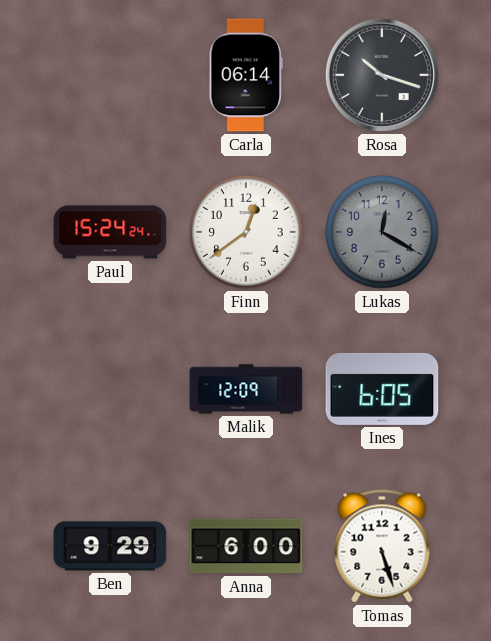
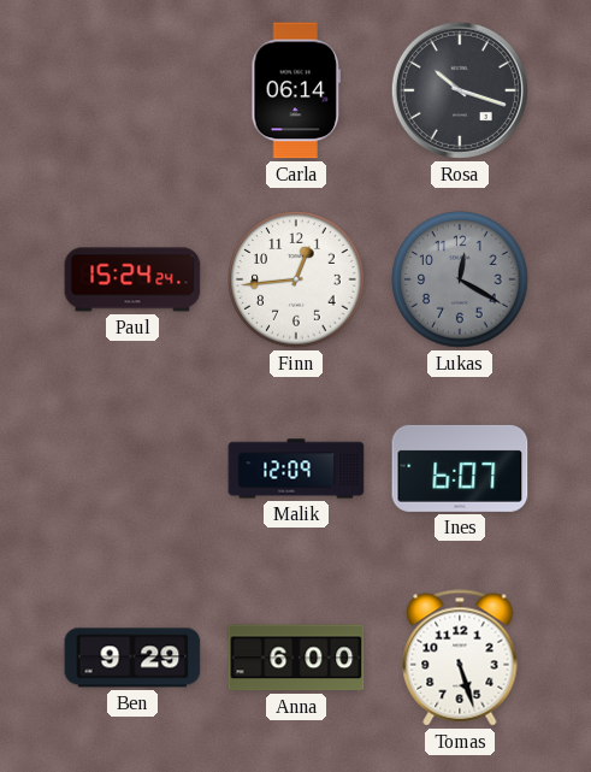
Finn: 12:39 -> 12:44
Ines: 6:05 -> 6:07
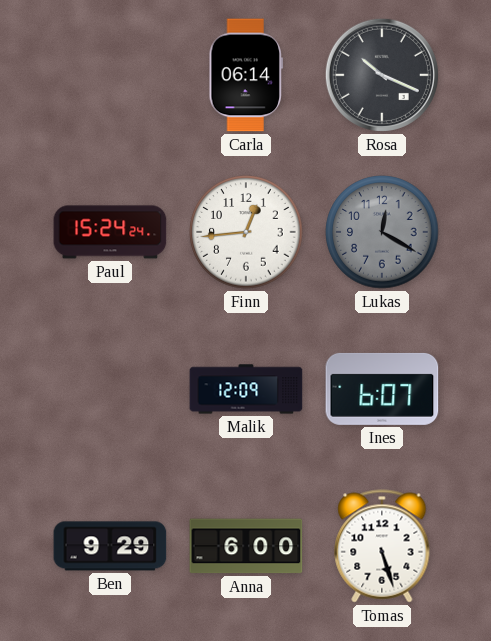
Rosa: 10:18 -> 10:19
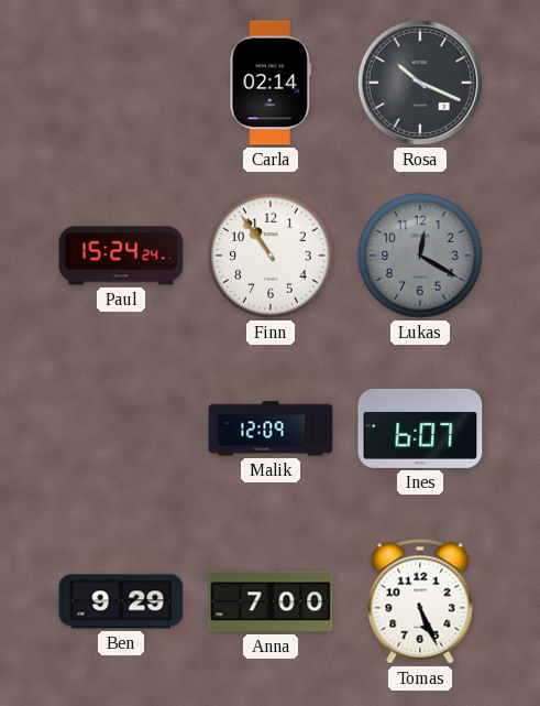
Carla: 06:14 -> 02:14
Finn: 12:44 -> 10:54
Anna: 6:00 -> 7:00
Tomas: 5:27 -> 5:26
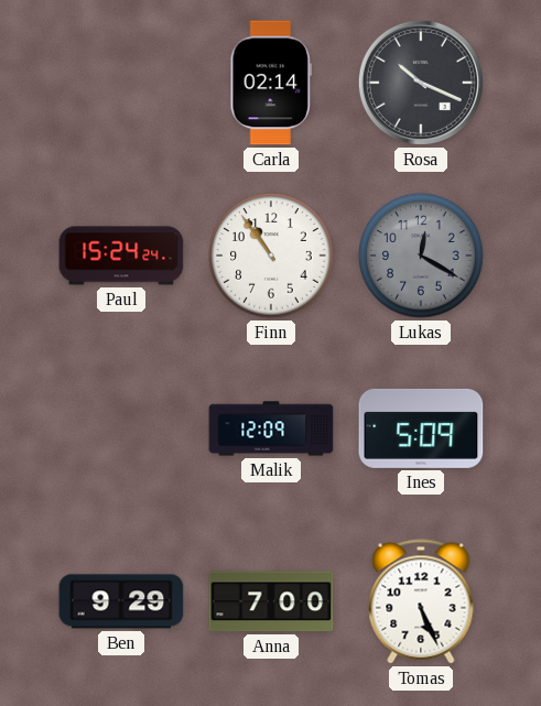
Ines: 6:07 -> 5:09
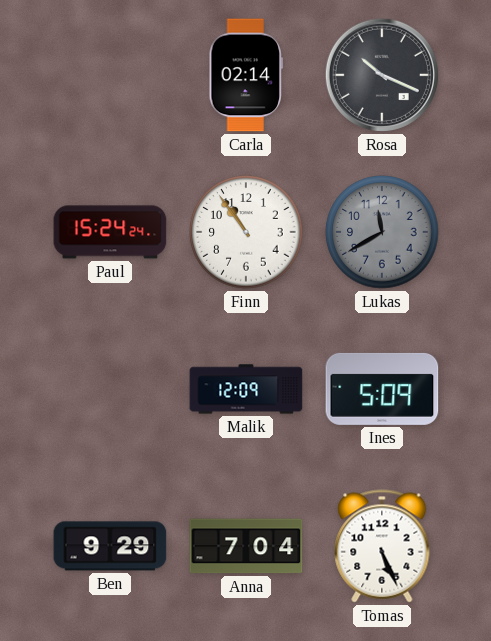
Lukas: 12:20 -> 11:40
Anna: 7:00 -> 7:04
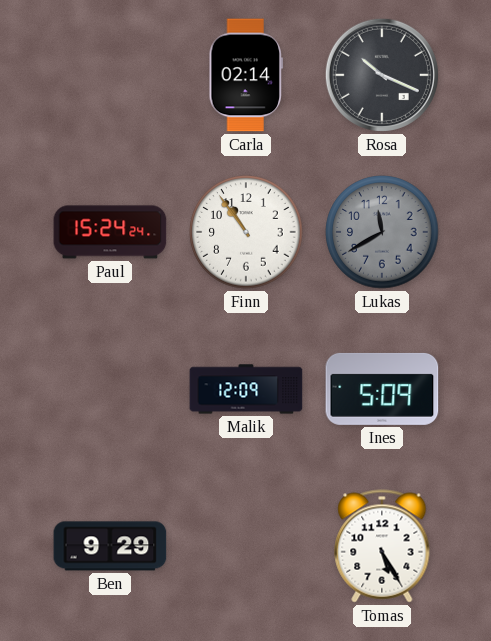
Anna: 7:04 -> none
Tomas: 5:26 -> 5:25
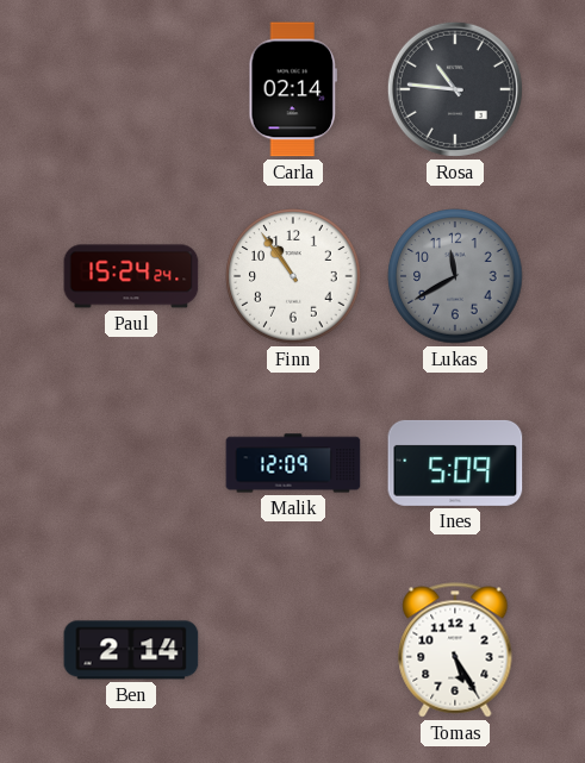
Rosa: 10:19 -> 10:46
Ben: 9:29 -> 2:14
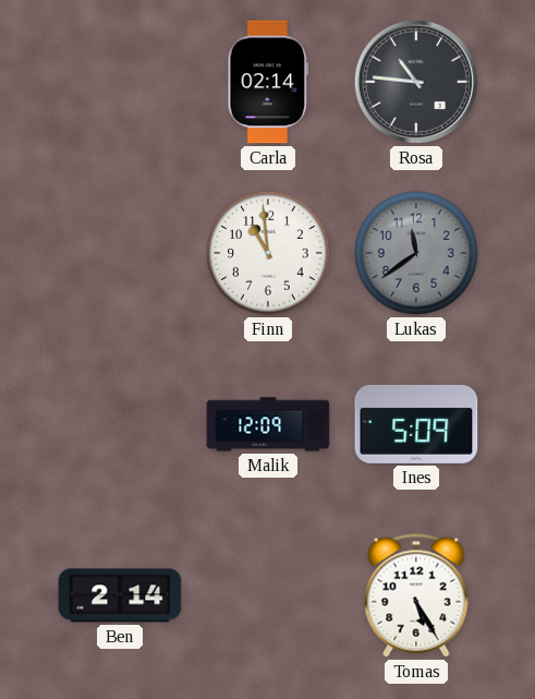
Paul: 15:24 -> none
Finn: 10:54 -> 10:59
Lukas: 11:40 -> 11:39
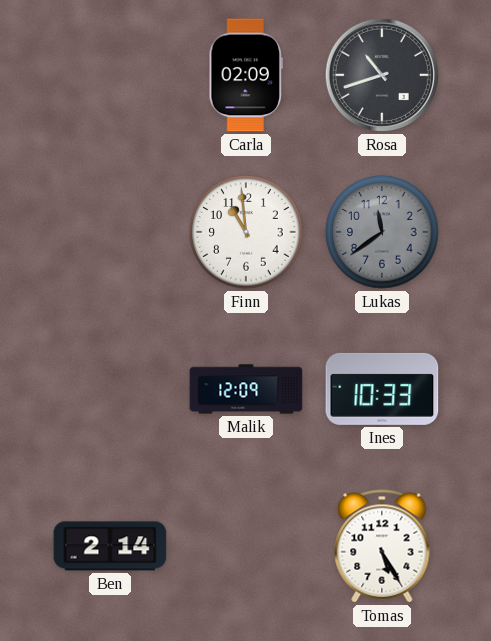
Carla: 02:14 -> 02:09
Rosa: 10:46 -> 10:42
Ines: 5:09 -> 10:33
